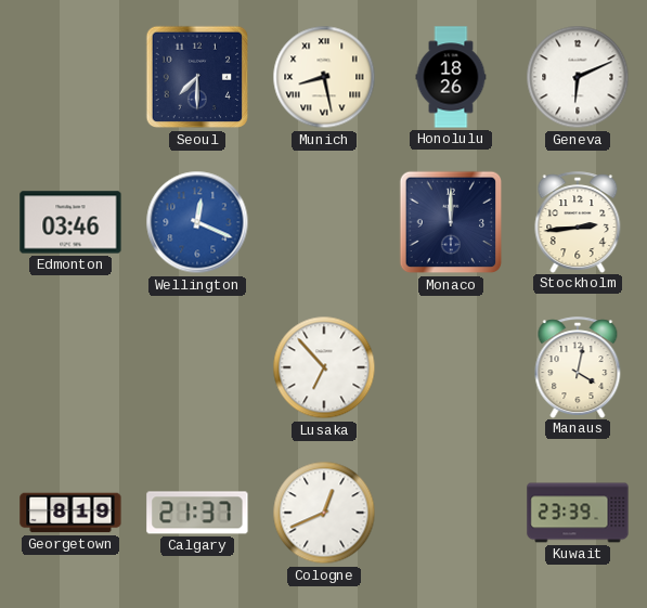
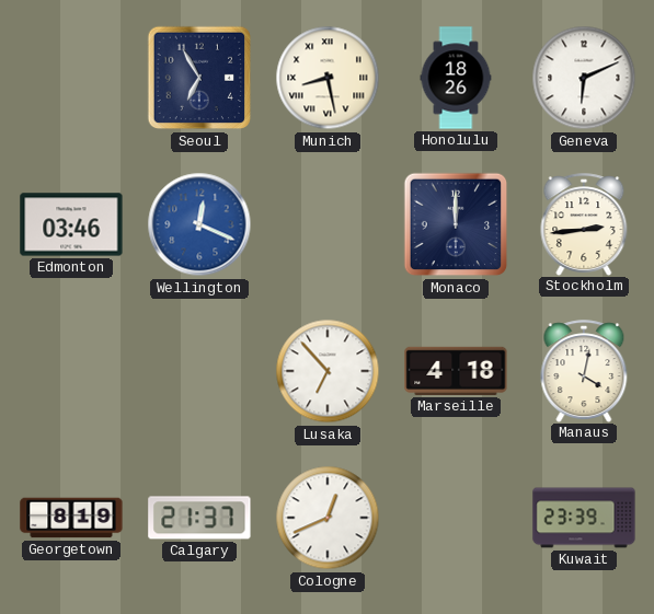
Seoul: 7:30 -> 6:55
Marseille: none -> 4:18
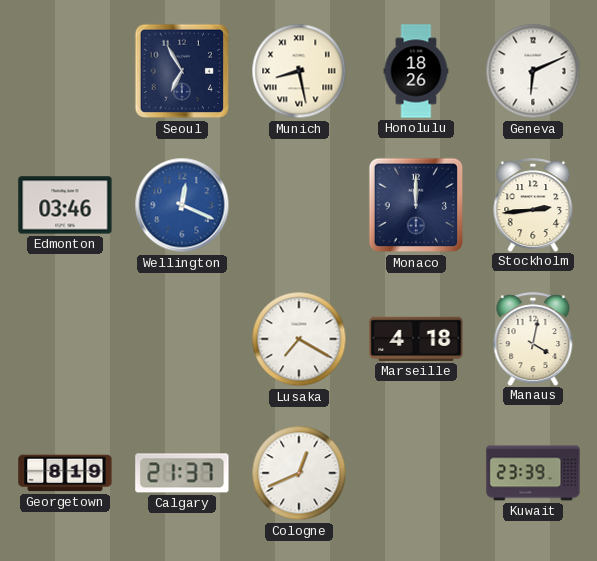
Lusaka: 6:53 -> 7:20
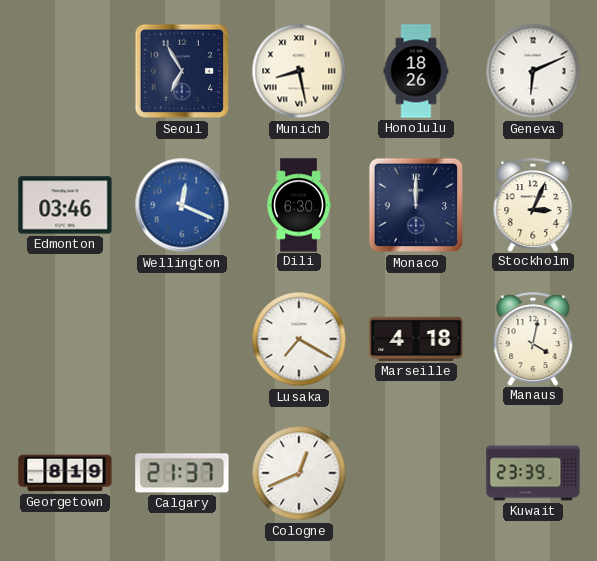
Dili: none -> 6:30
Stockholm: 2:44 -> 3:04
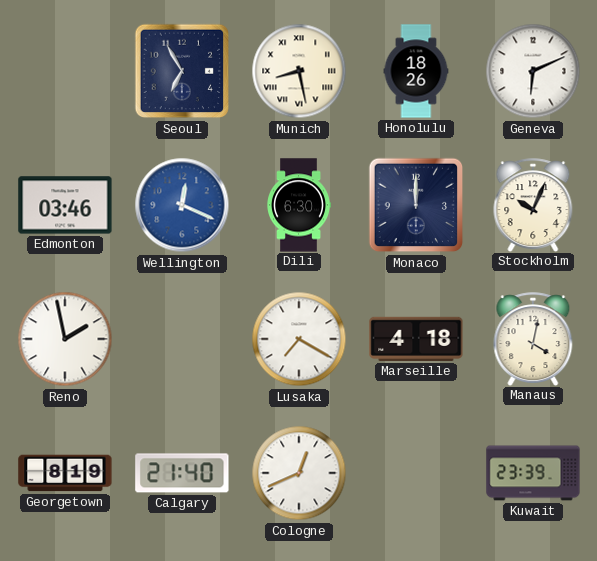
Stockholm: 3:04 -> 10:04
Reno: none -> 1:58
Calgary: 21:37 -> 21:40
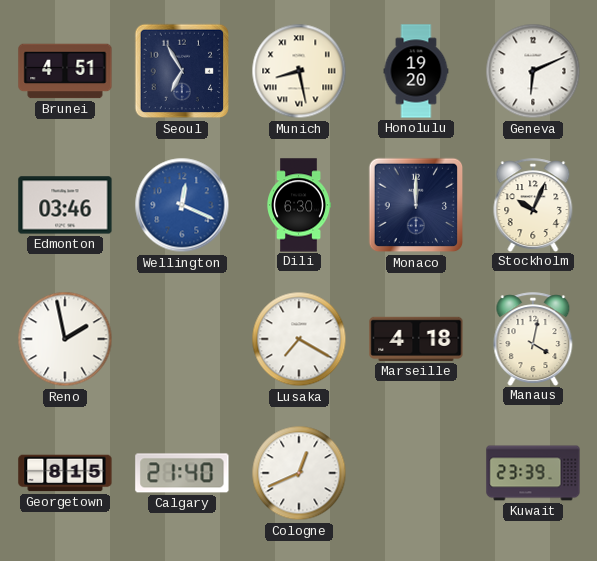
Brunei: none -> 4:51
Honolulu: 18:26 -> 19:20
Georgetown: 8:19 -> 8:15
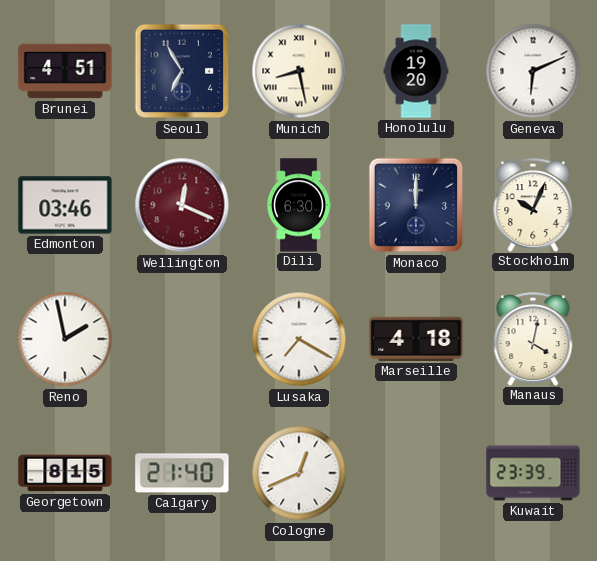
Wellington dial: blue -> burgundy
